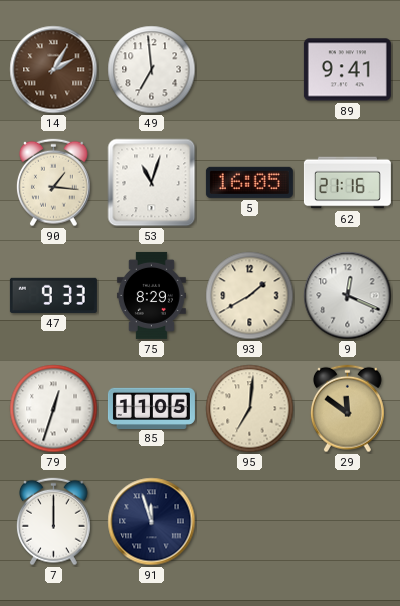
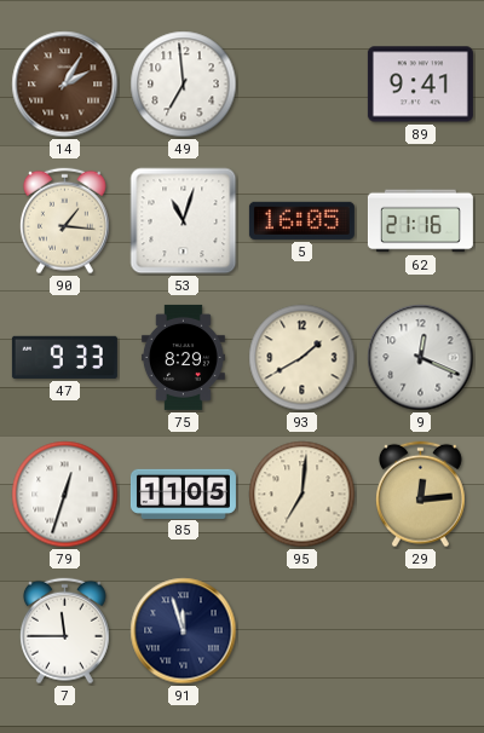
29: 11:51 -> 12:14
7: 12:00 -> 11:45
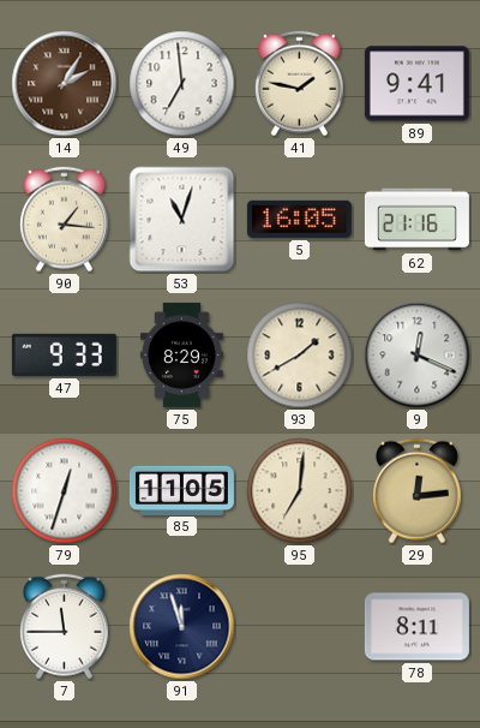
41: none -> 1:47
78: none -> 8:11
